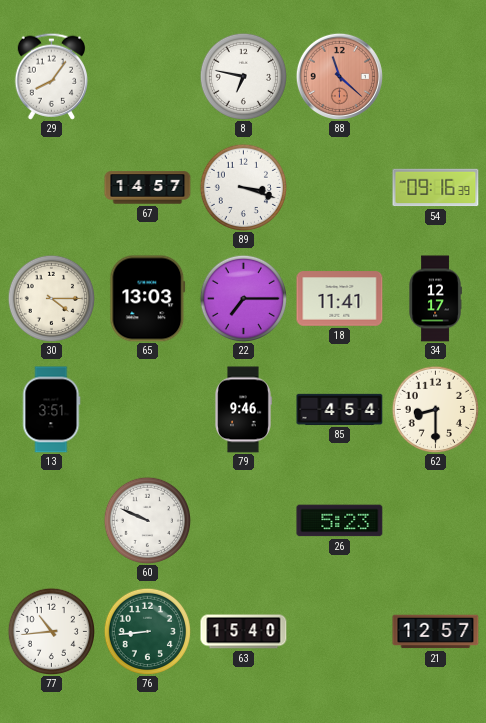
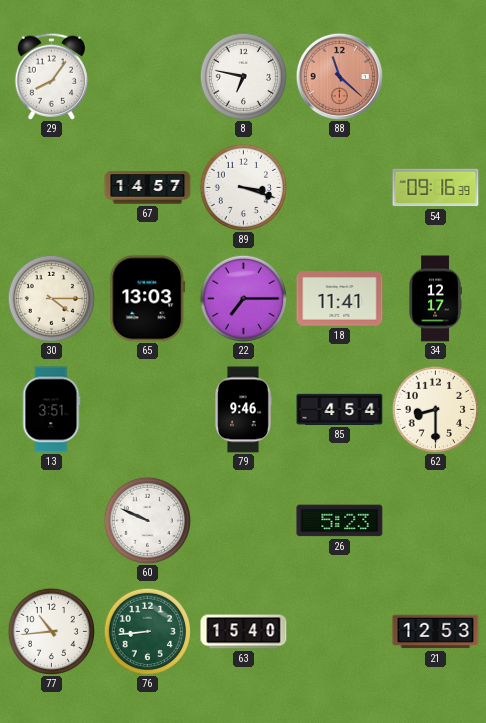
21: 12:57 -> 12:53
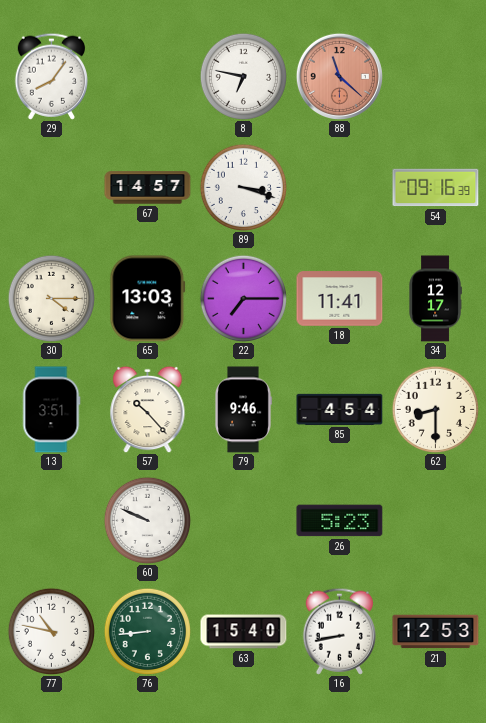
57: none -> 10:23
77: 10:44 -> 10:47
16: none -> 8:43
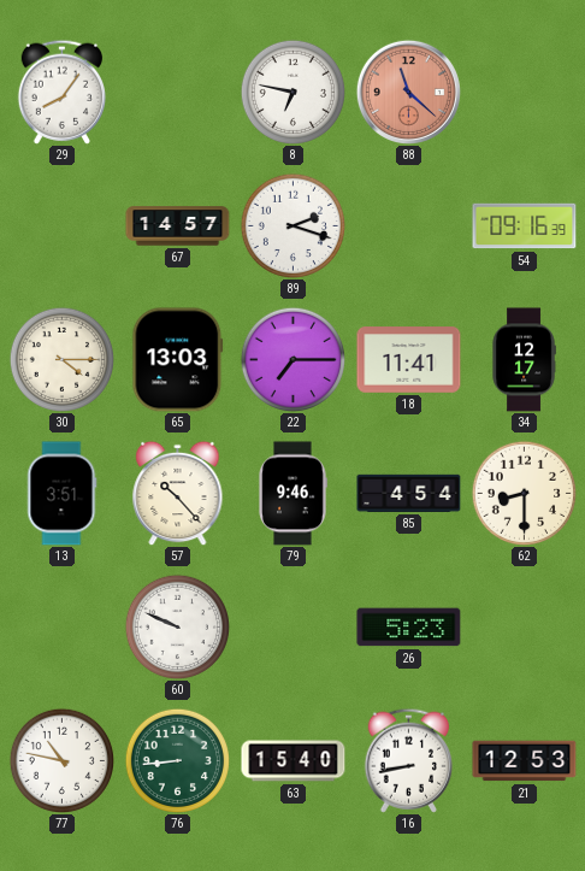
89: 3:18 -> 2:18
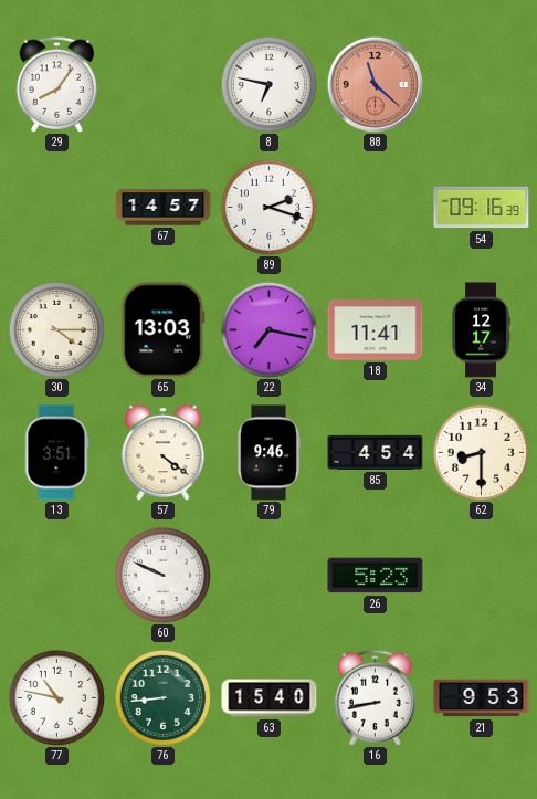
22: 7:15 -> 7:17
57: 10:23 -> 4:21
21: 12:53 -> 9:53
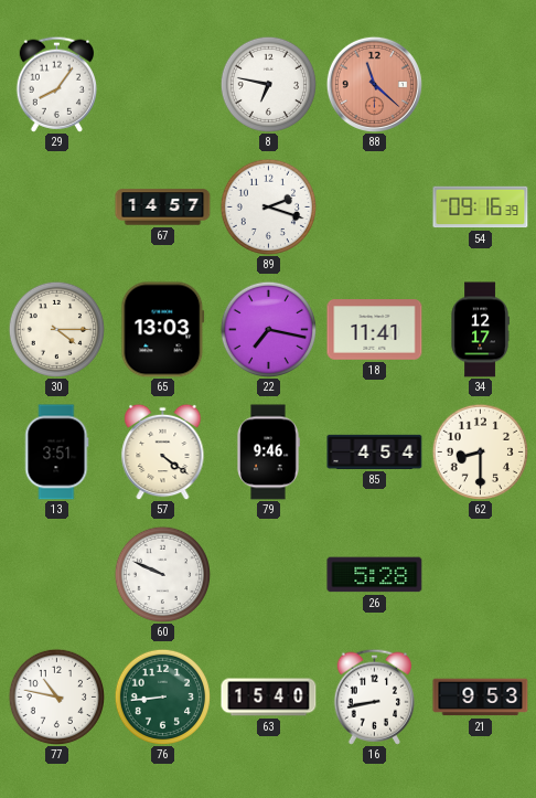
26: 5:23 -> 5:28
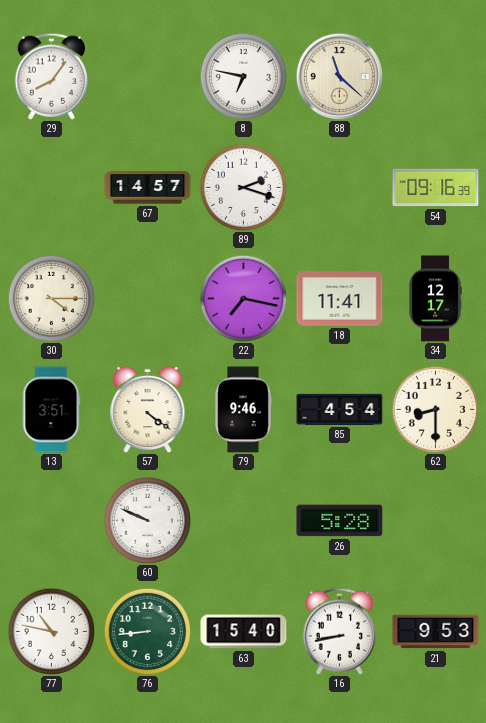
88 dial: salmon -> cream
65: 13:03 -> none
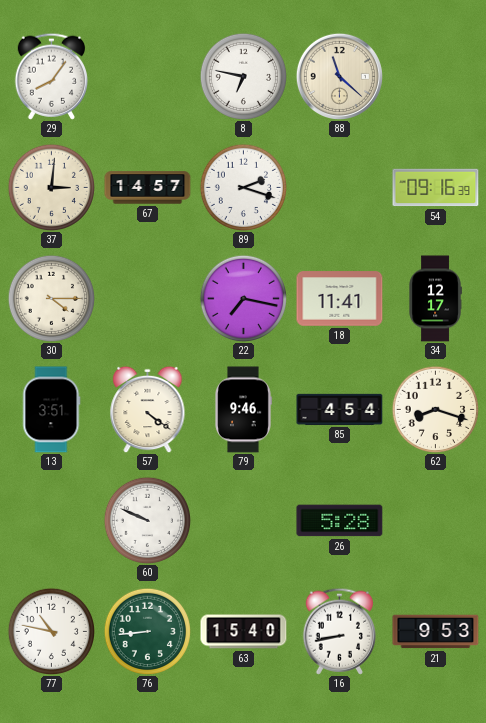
37: none -> 3:01
62: 8:30 -> 8:18
